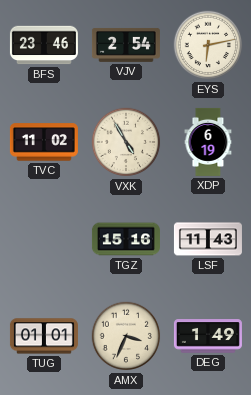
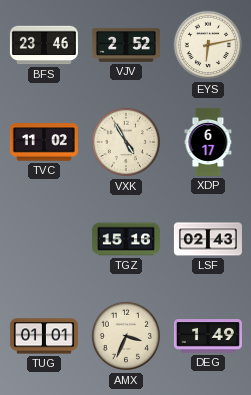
VJV: 2:54 -> 2:52
XDP: 6:19 -> 6:17
LSF: 11:43 -> 02:43
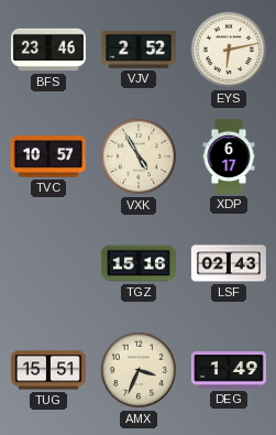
TVC: 11:02 -> 10:57
TUG: 01:01 -> 15:51
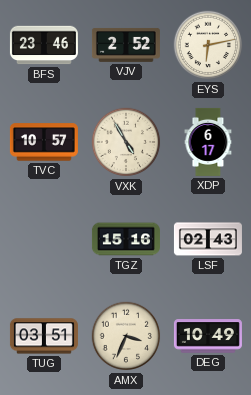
TUG: 15:51 -> 03:51
DEG: 1:49 -> 10:49
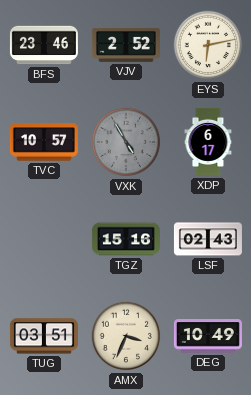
VXK dial: cream -> grey
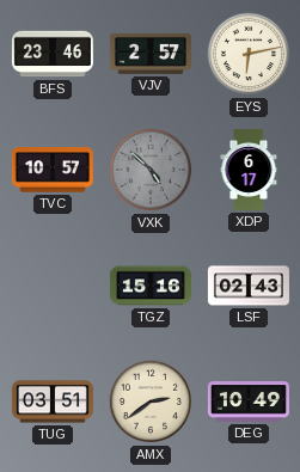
VJV: 2:52 -> 2:57
VXK: 4:55 -> 4:52
AMX: 3:34 -> 2:39
